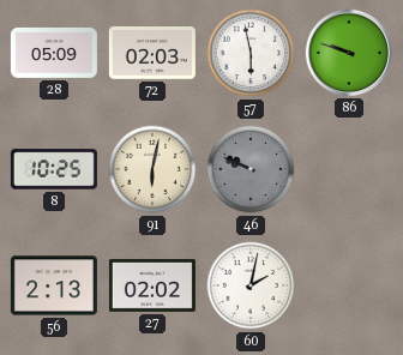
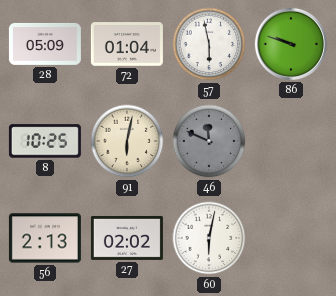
72: 02:03 -> 01:04
46: 9:49 -> 11:49
60: 2:02 -> 6:02
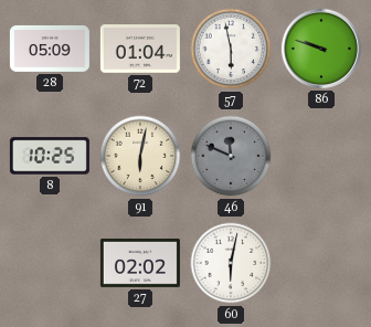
56: 2:13 -> none
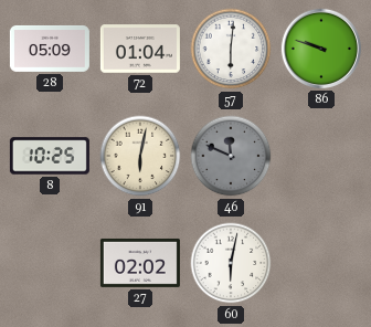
57: 5:58 -> 6:01
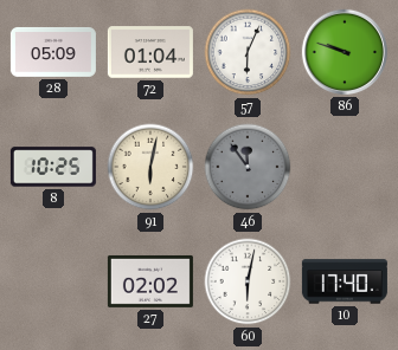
57: 6:01 -> 6:04
46: 11:49 -> 11:54
10: none -> 17:40
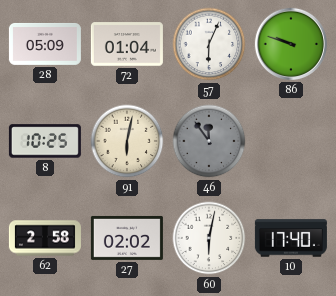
62: none -> 2:58
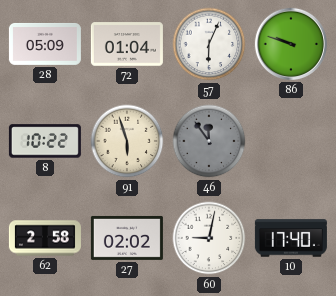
8: 10:25 -> 10:22
91: 6:02 -> 5:57
60: 6:02 -> 9:02
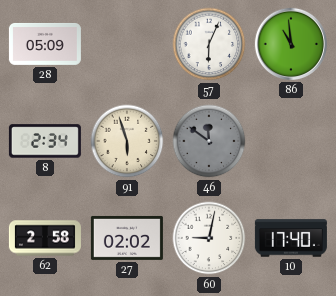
72: 01:04 -> none
86: 9:48 -> 10:59
8: 10:22 -> 2:34
46: 11:54 -> 11:51
